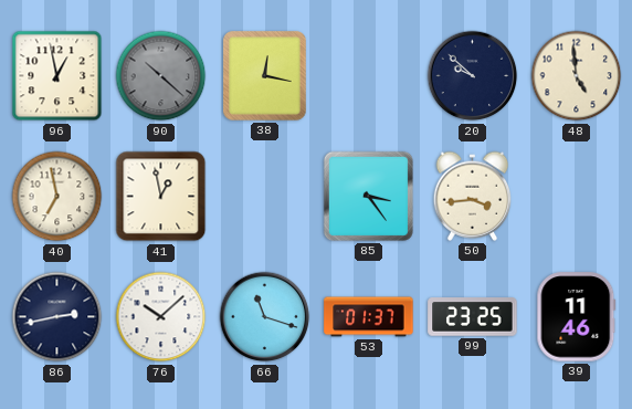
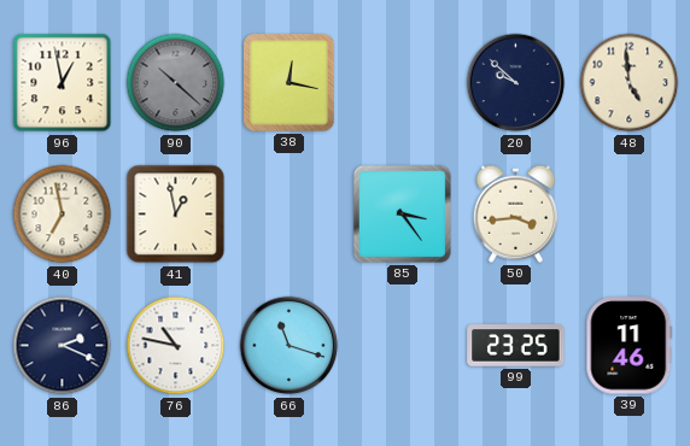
86: 2:43 -> 2:19
76: 10:08 -> 10:47
53: 01:37 -> none
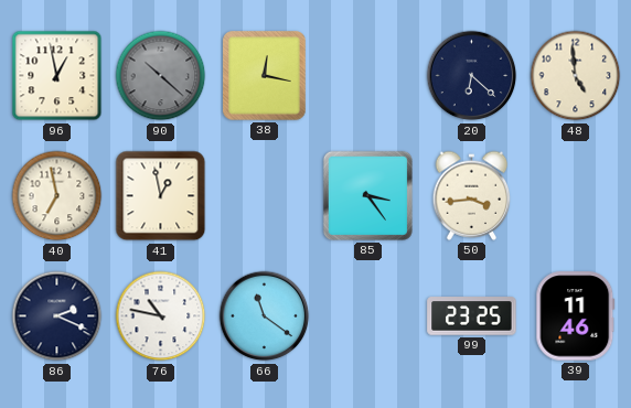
20: 9:52 -> 6:22
66: 11:18 -> 11:21
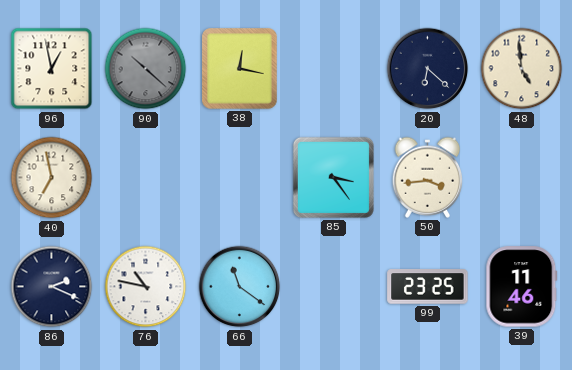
41: 12:58 -> none
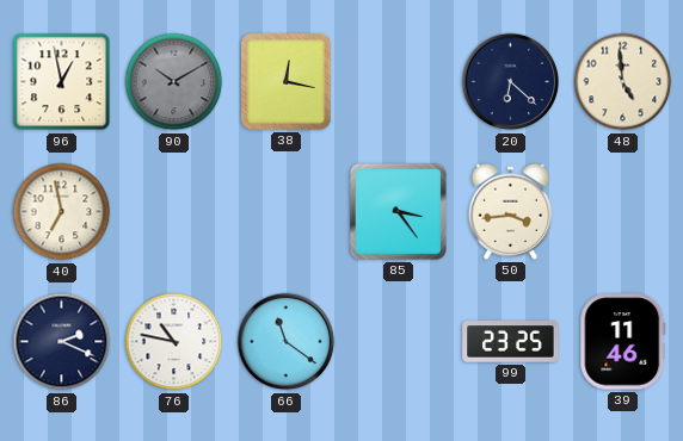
90: 10:22 -> 10:10
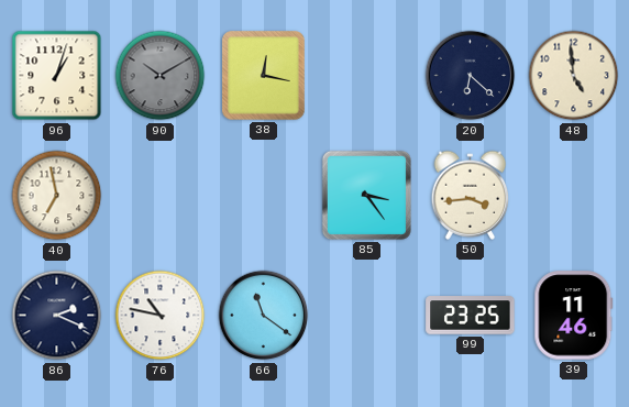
96: 12:58 -> 1:03
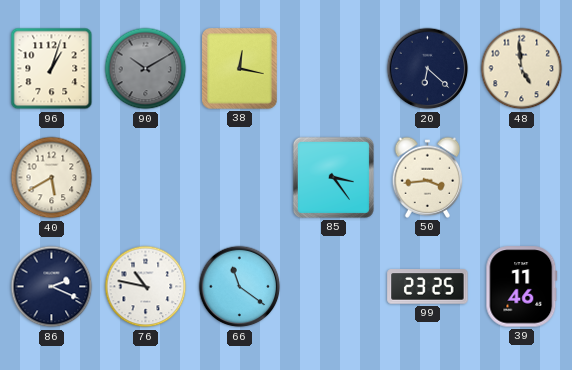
40: 6:58 -> 5:40
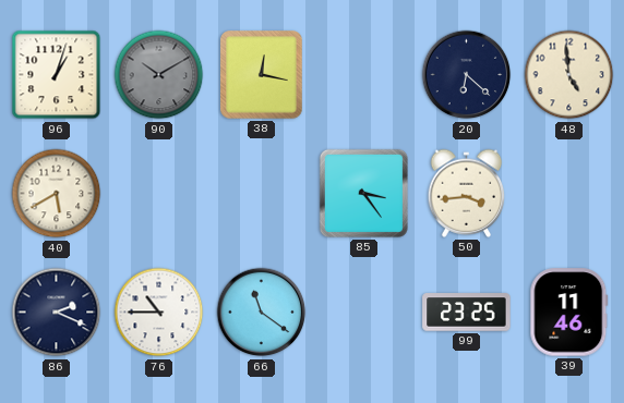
76: 10:47 -> 10:45
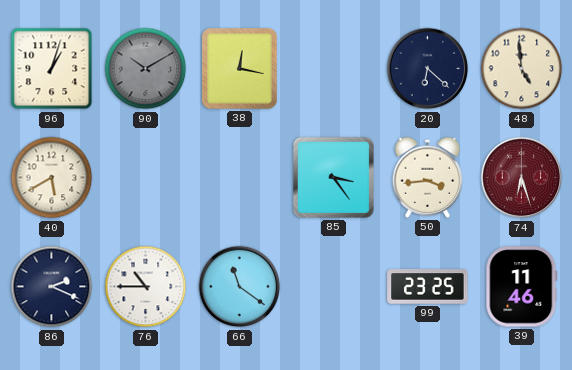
74: none -> 6:27
